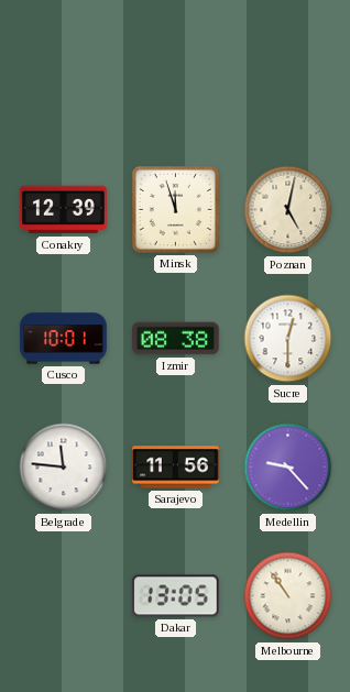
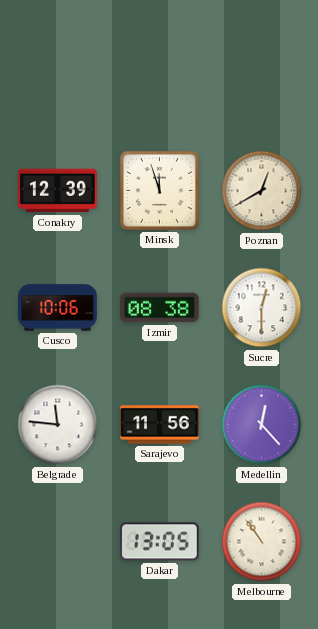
Poznan: 5:02 -> 12:40
Cusco: 10:01 -> 10:06
Medellin: 9:23 -> 12:23
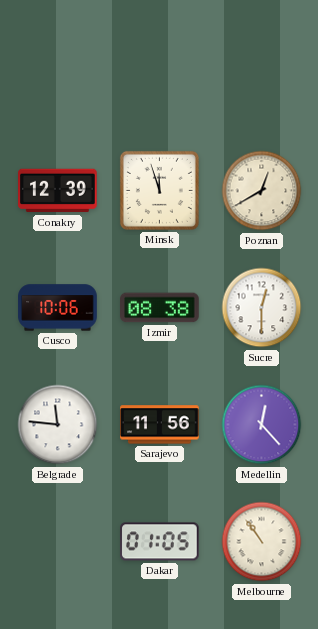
Dakar: 13:05 -> 01:05
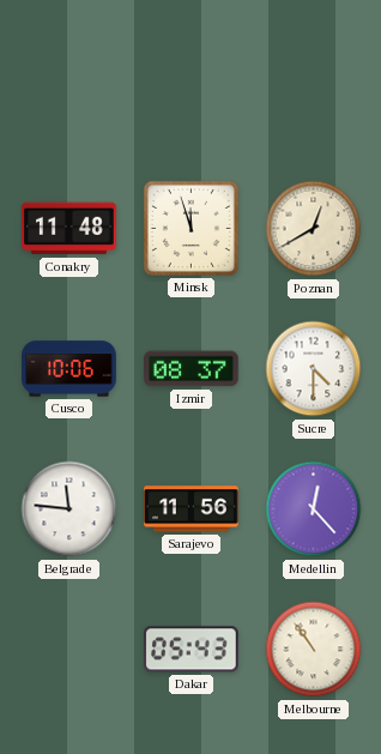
Conakry: 12:39 -> 11:48
Izmir: 08:38 -> 08:37
Sucre: 12:30 -> 4:30
Dakar: 01:05 -> 05:43
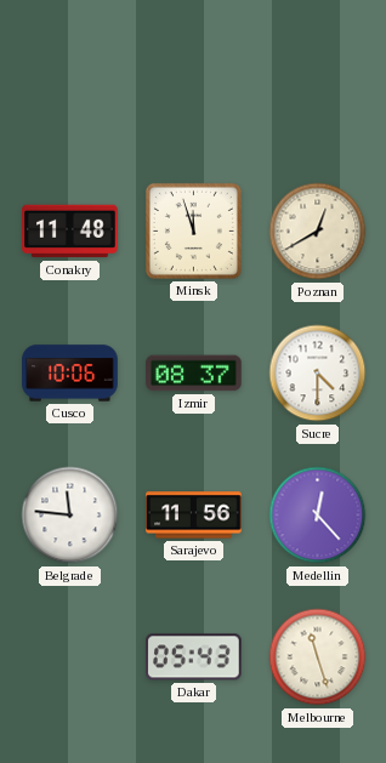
Melbourne: 10:54 -> 11:27
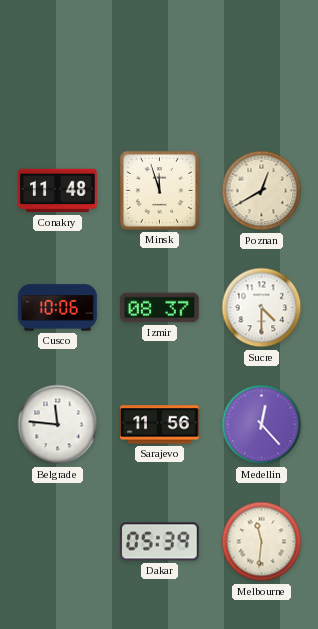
Dakar: 05:43 -> 05:39
Melbourne: 11:27 -> 11:31
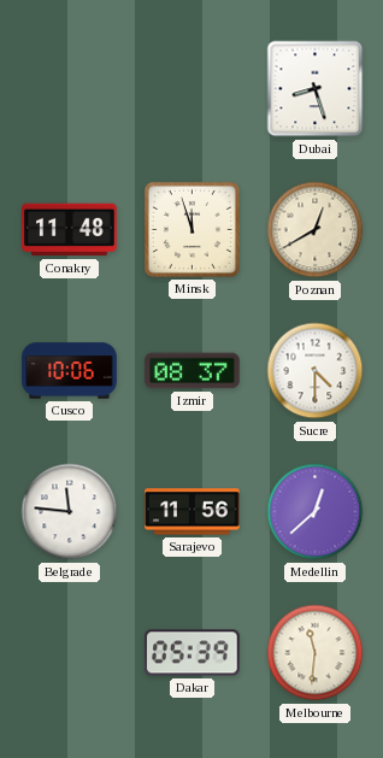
Dubai: none -> 8:27
Medellin: 12:23 -> 12:38
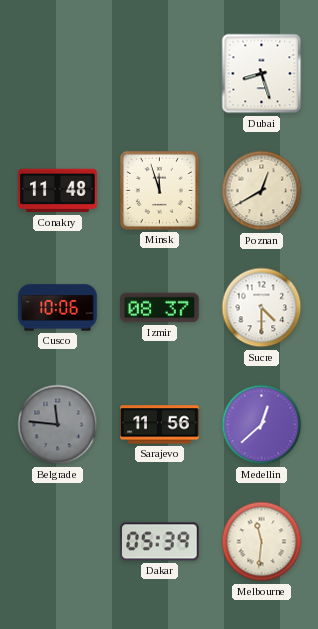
Belgrade dial: white -> grey
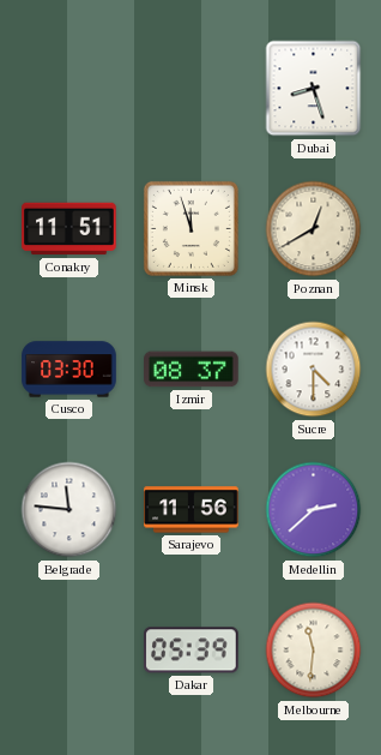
Conakry: 11:48 -> 11:51
Cusco: 10:06 -> 03:30
Belgrade dial: grey -> white
Medellin: 12:38 -> 2:38
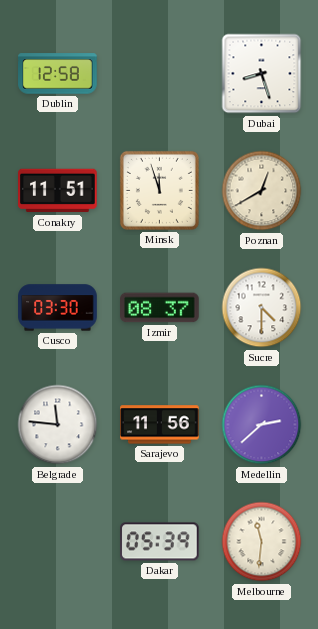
Dublin: none -> 12:58
